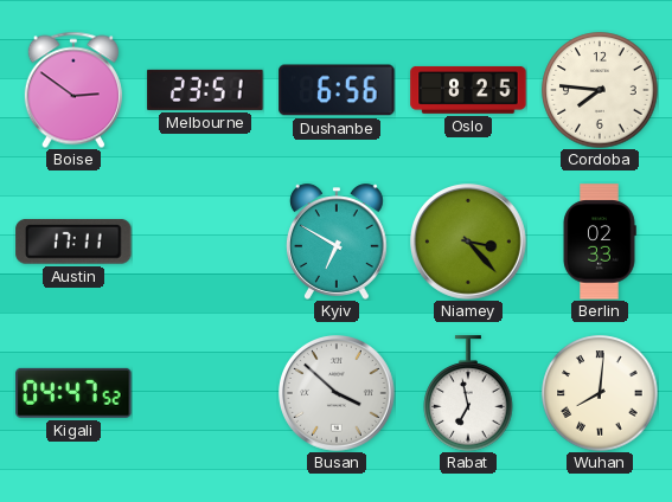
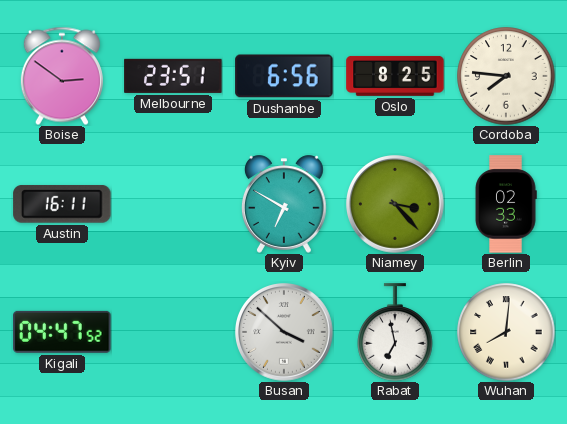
Austin: 17:11 -> 16:11
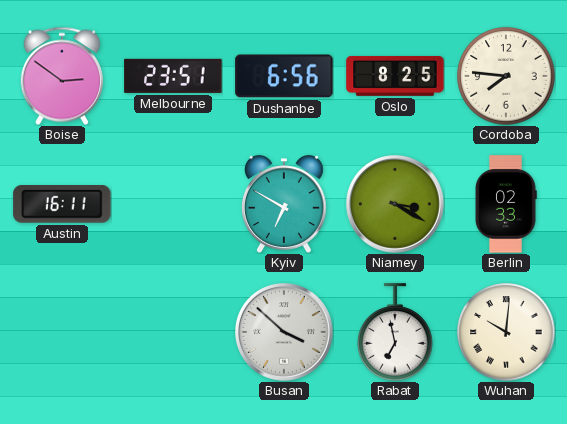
Niamey: 3:23 -> 3:20
Kigali: 04:47 -> none
Wuhan: 8:01 -> 10:01
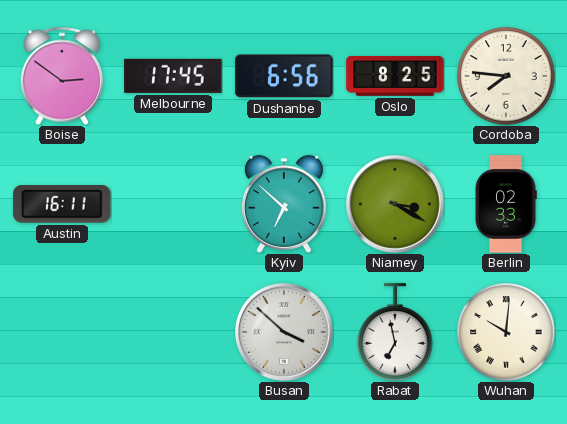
Melbourne: 23:51 -> 17:45
Kyiv: 6:50 -> 6:52
